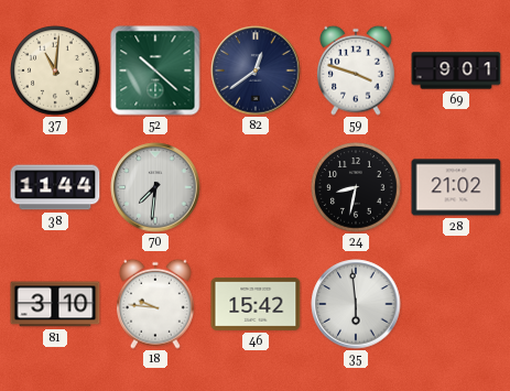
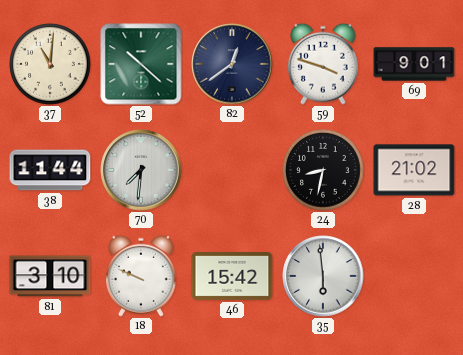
18: 9:46 -> 9:49
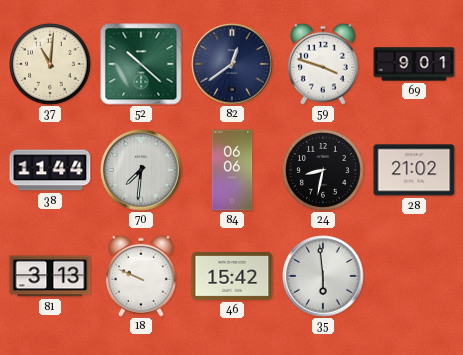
84: none -> 06:06
81: 3:10 -> 3:13
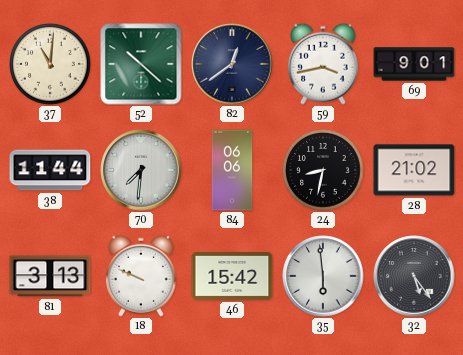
59: 3:48 -> 3:43
32: none -> 5:24
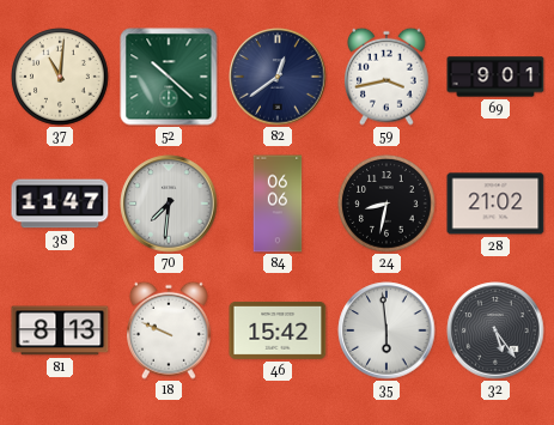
38: 11:44 -> 11:47
81: 3:13 -> 8:13
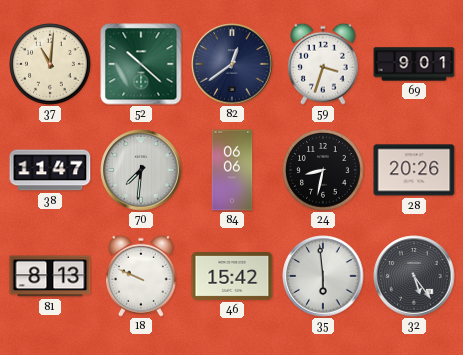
59: 3:43 -> 3:33
28: 21:02 -> 20:26
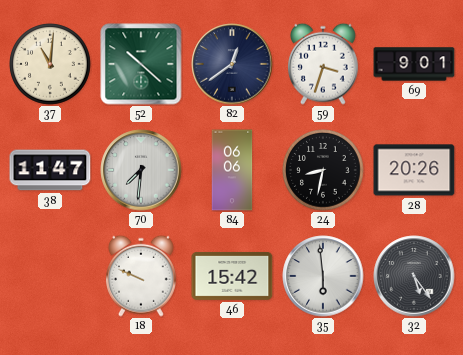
81: 8:13 -> none
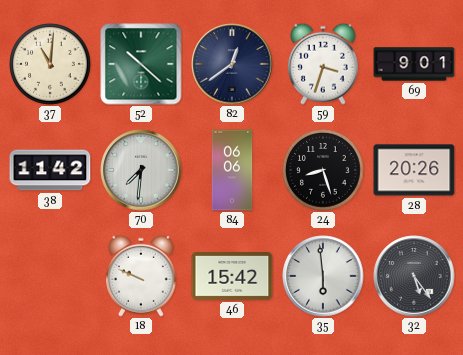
38: 11:47 -> 11:42
24: 8:32 -> 8:27
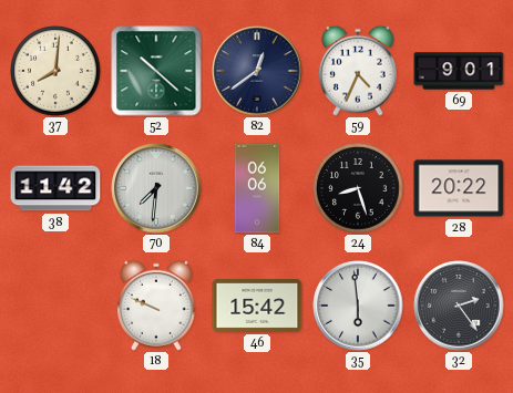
37: 11:01 -> 8:01
59: 3:33 -> 4:34
28: 20:26 -> 20:22
32: 5:24 -> 2:24
